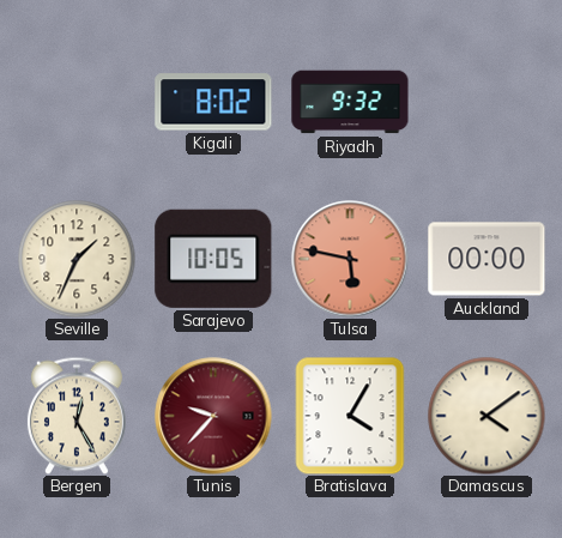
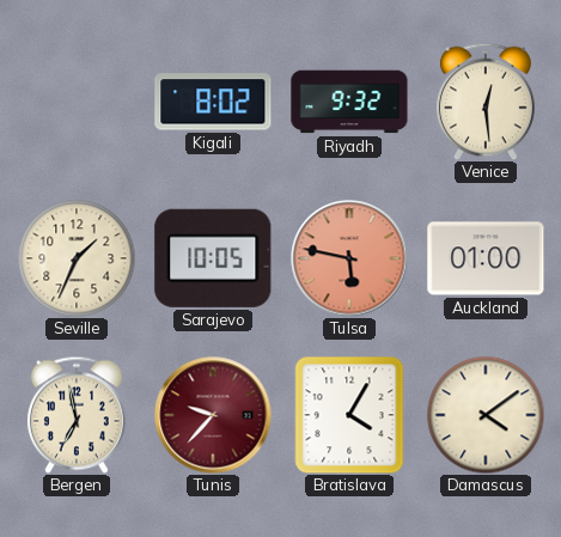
Venice: none -> 12:29
Auckland: 00:00 -> 01:00
Bergen: 12:25 -> 6:58
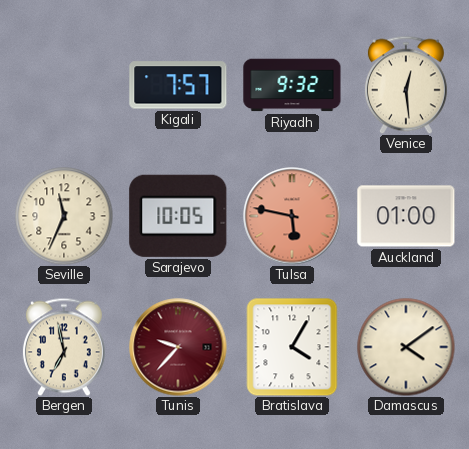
Kigali: 8:02 -> 7:57
Seville: 1:34 -> 11:34
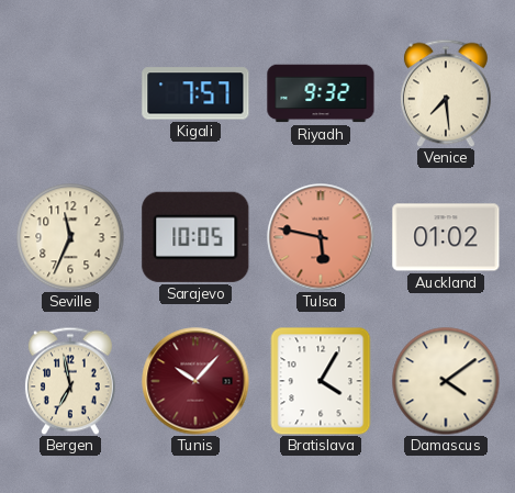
Venice: 12:29 -> 7:29
Auckland: 01:00 -> 01:02
Tunis: 9:37 -> 10:07
